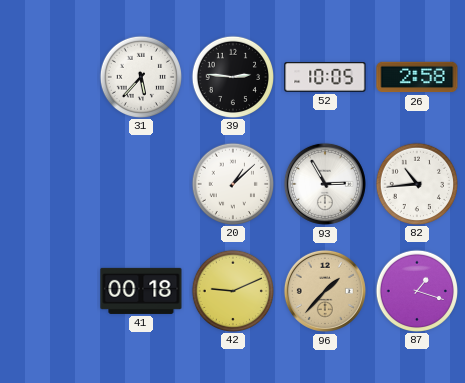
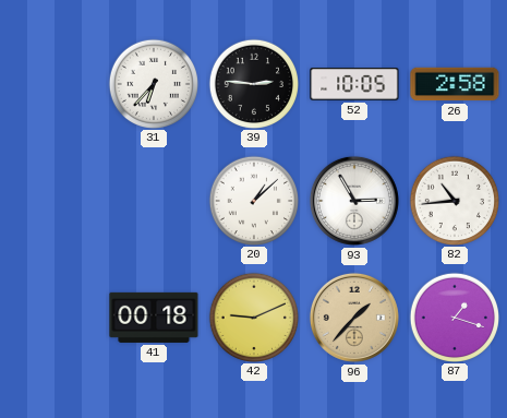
31: 5:37 -> 6:37
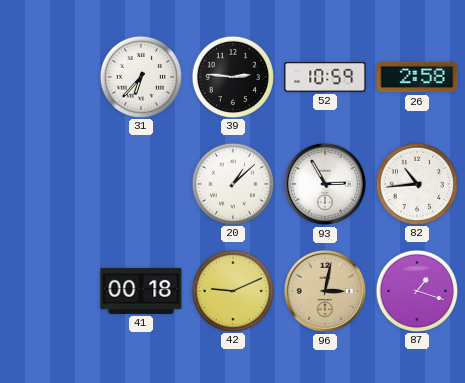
52: 10:05 -> 10:59
96: 1:37 -> 3:02
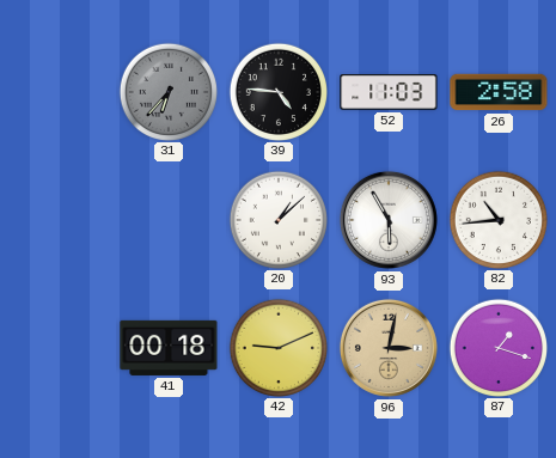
31 dial: white -> grey
39: 2:46 -> 4:46
52: 10:59 -> 11:03
93: 2:55 -> 5:55
